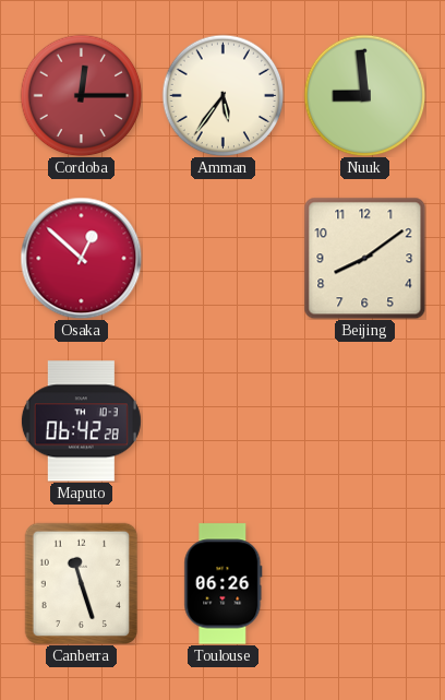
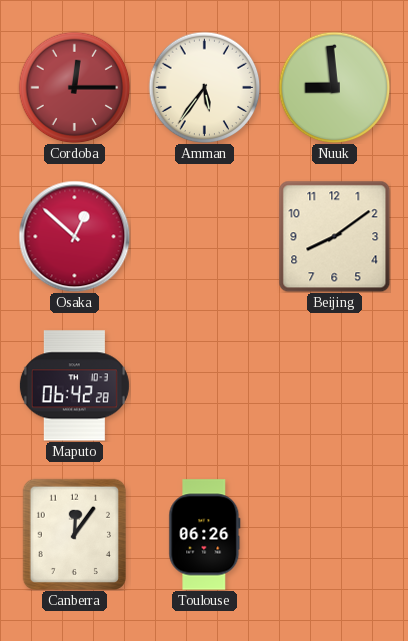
Canberra: 11:27 -> 12:06
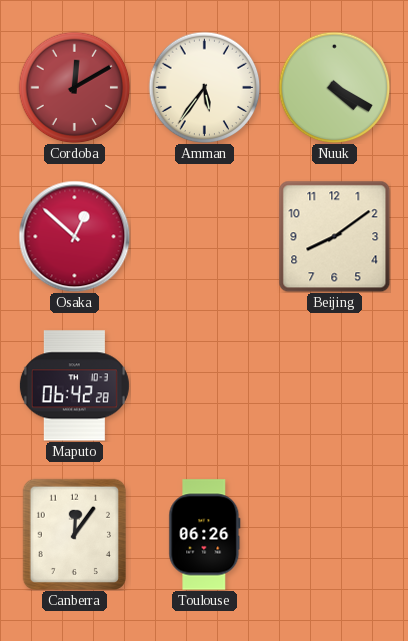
Cordoba: 12:15 -> 12:10
Nuuk: 8:59 -> 4:20
